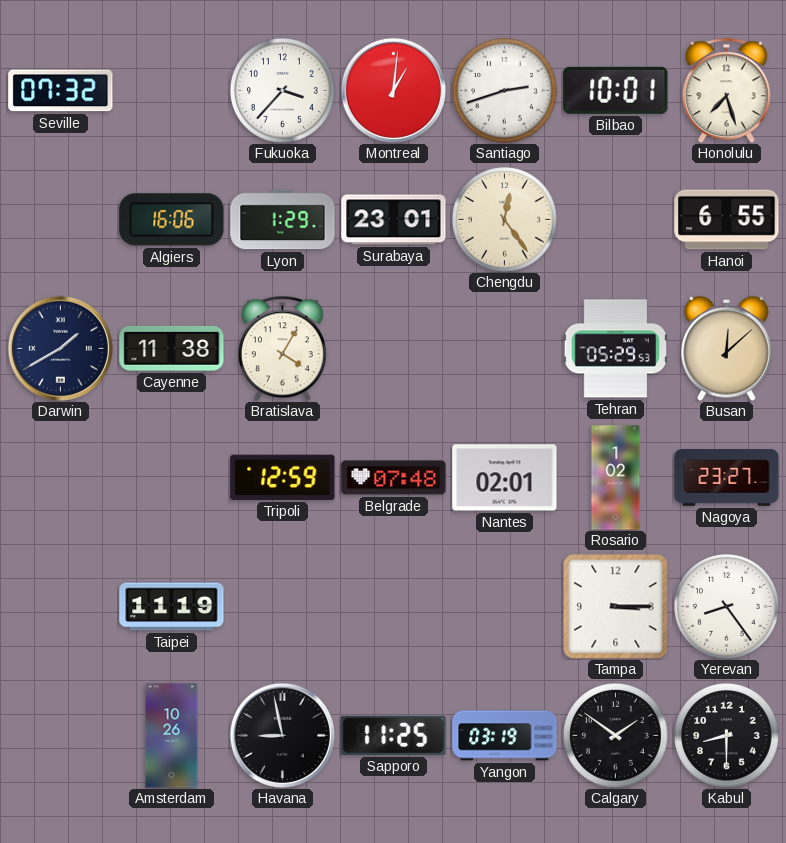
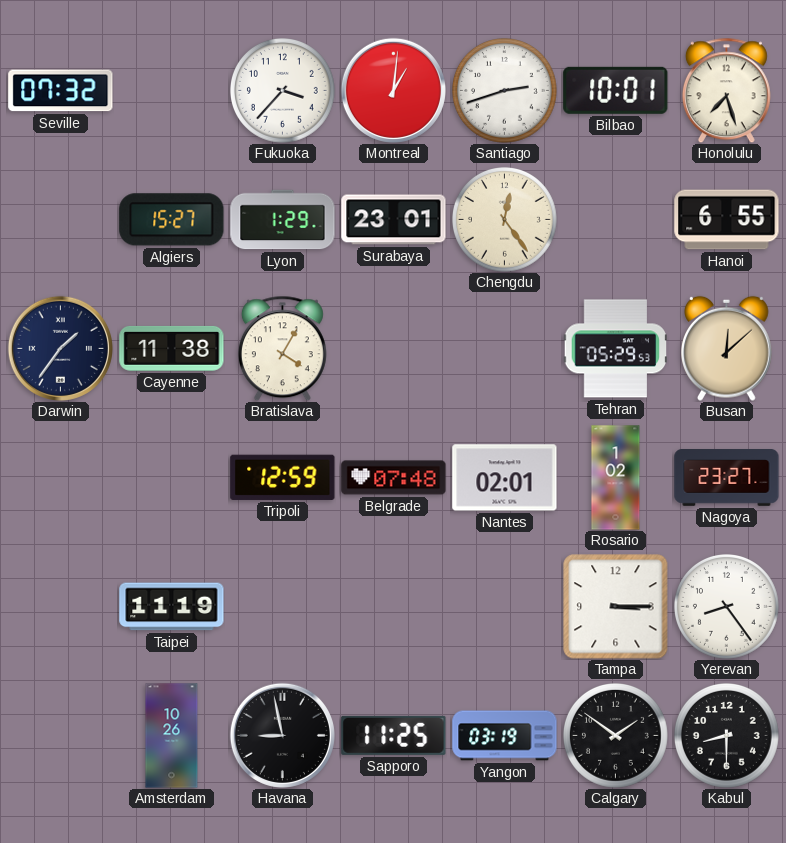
Algiers: 16:06 -> 15:27
Darwin: 1:40 -> 1:36
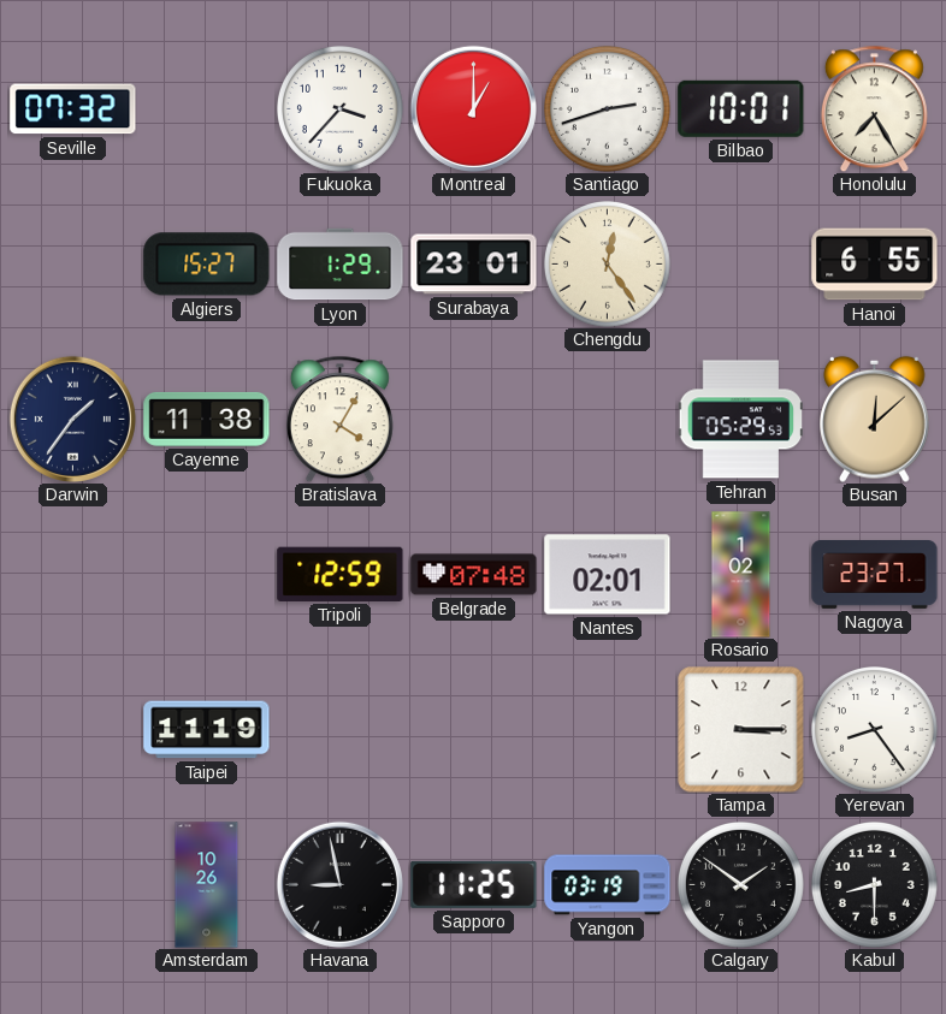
Montreal: 1:01 -> 1:00
Honolulu: 7:27 -> 7:25
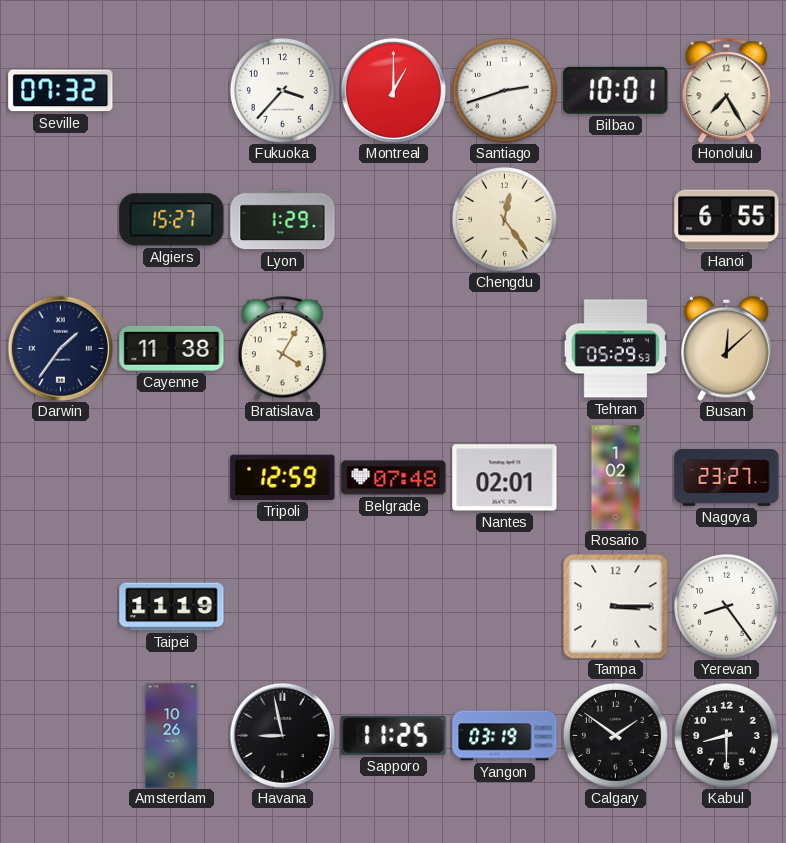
Surabaya: 23:01 -> none
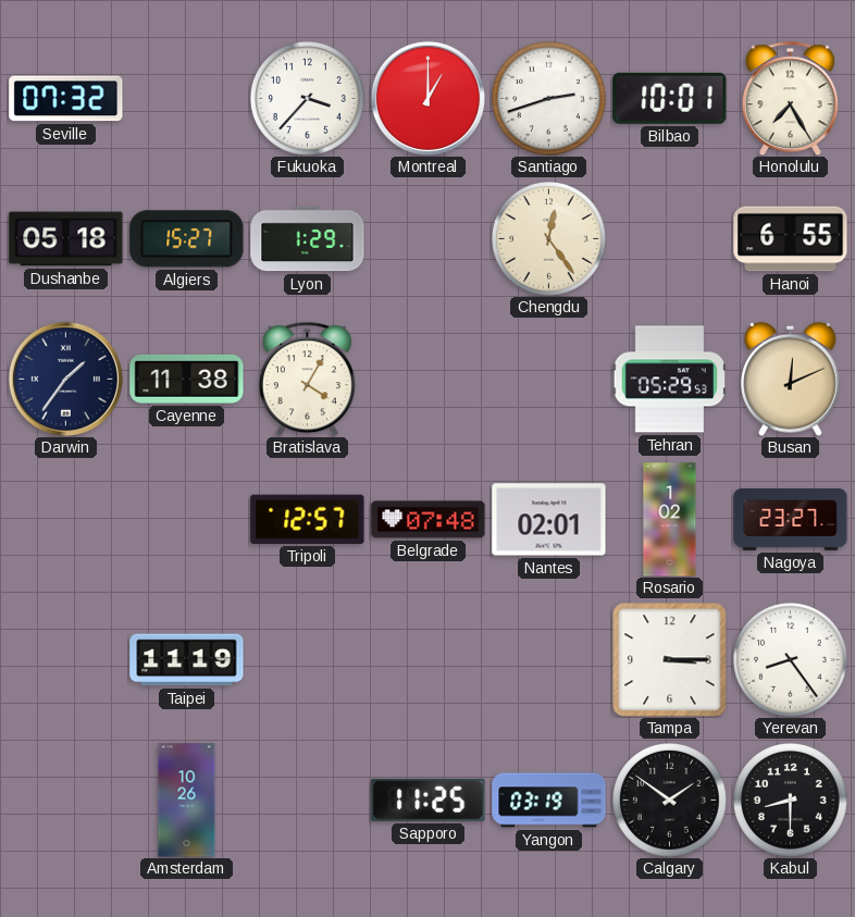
Dushanbe: none -> 05:18
Busan: 12:08 -> 12:11
Tripoli: 12:59 -> 12:57
Havana: 8:58 -> none
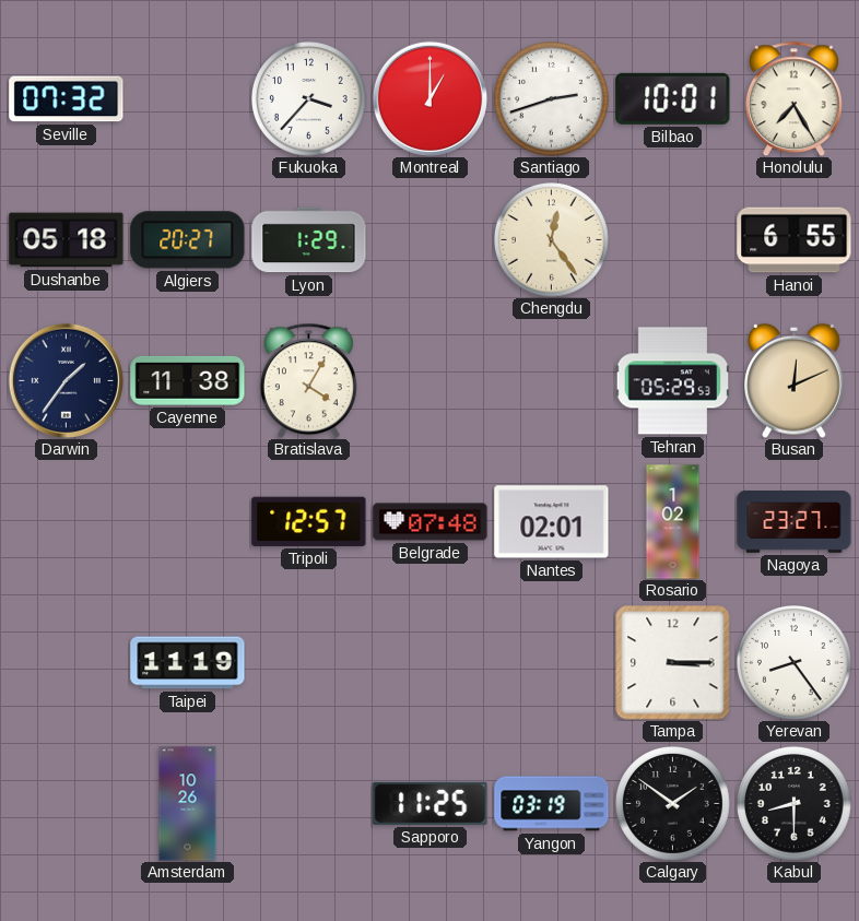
Algiers: 15:27 -> 20:27
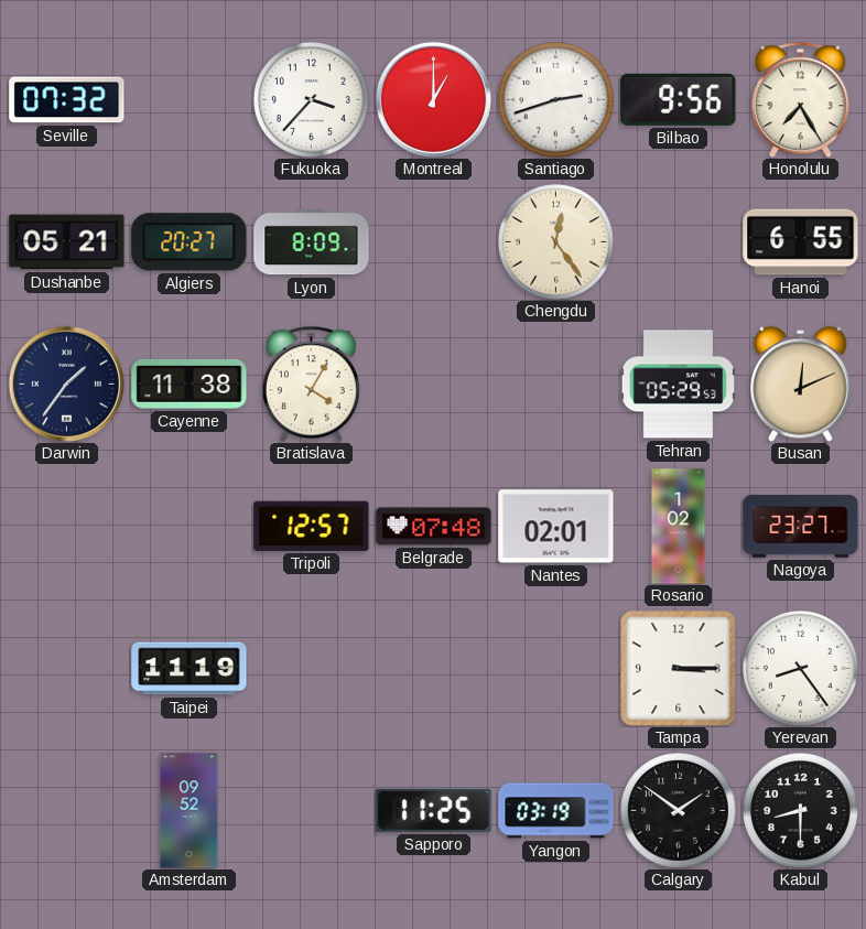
Bilbao: 10:01 -> 9:56
Dushanbe: 05:18 -> 05:21
Lyon: 1:29 -> 8:09
Amsterdam: 10:26 -> 09:52
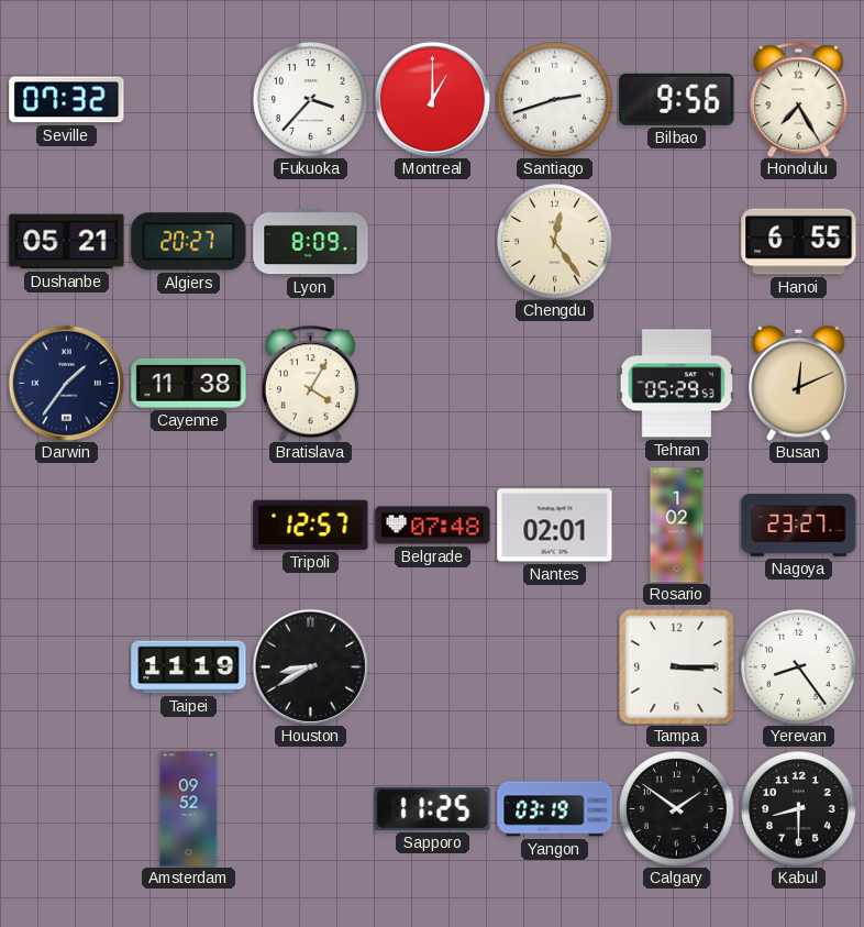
Houston: none -> 8:40
